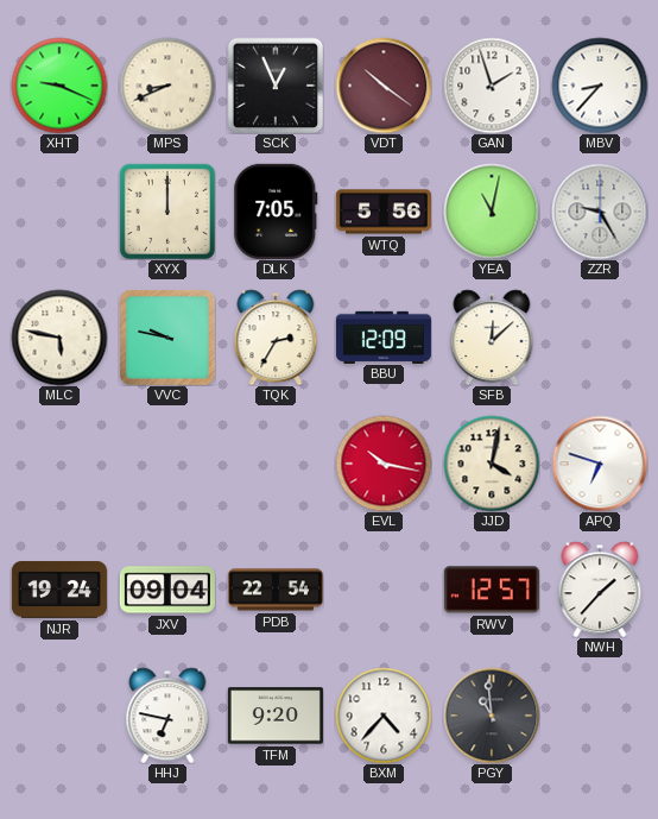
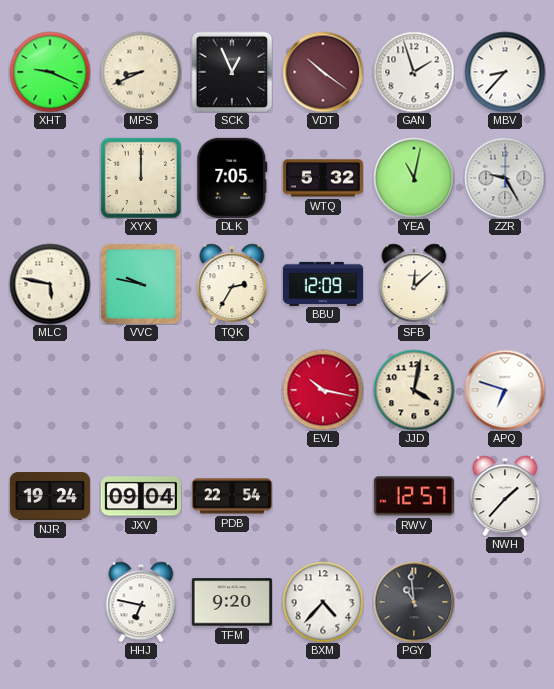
WTQ: 5:56 -> 5:32
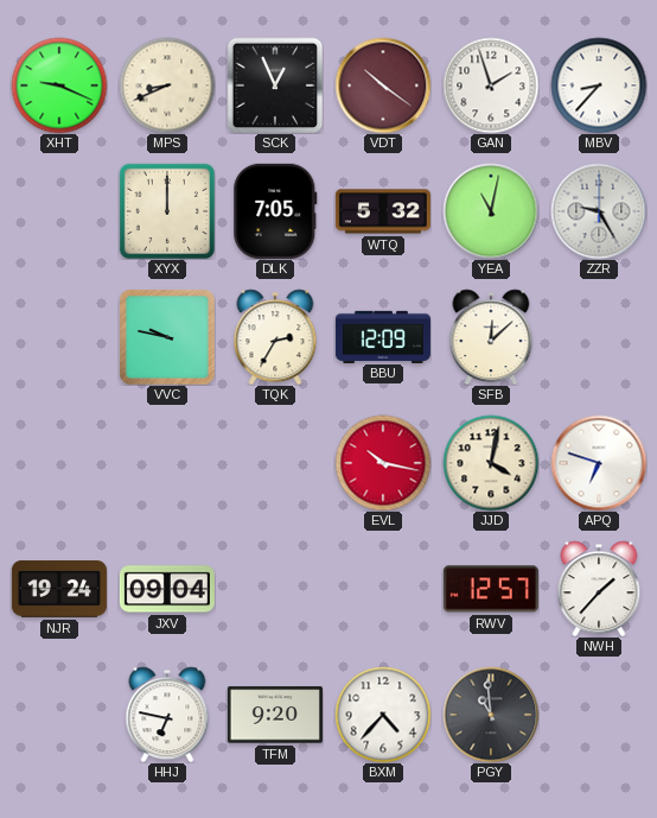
MLC: 5:47 -> none
PDB: 22:54 -> none
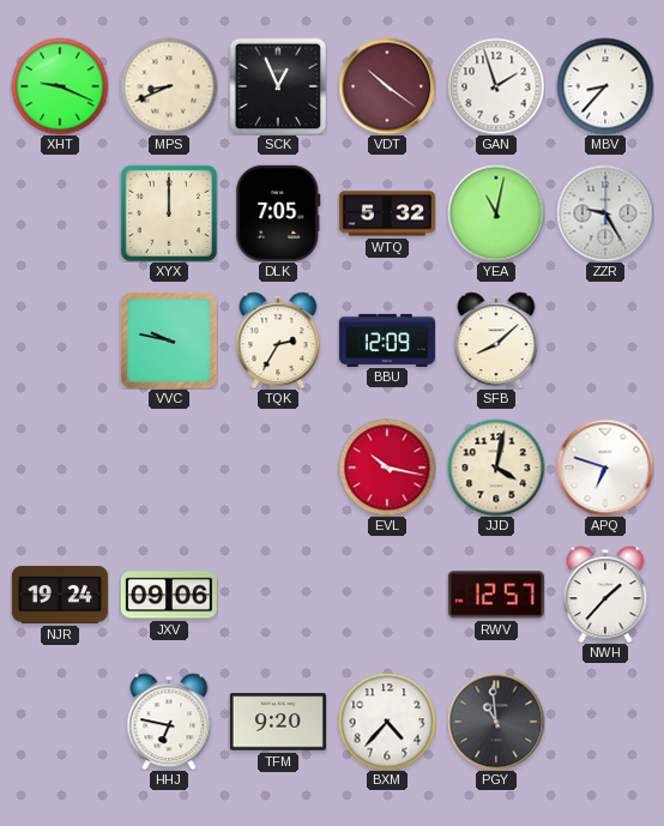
SFB: 12:08 -> 8:08
JXV: 09:04 -> 09:06
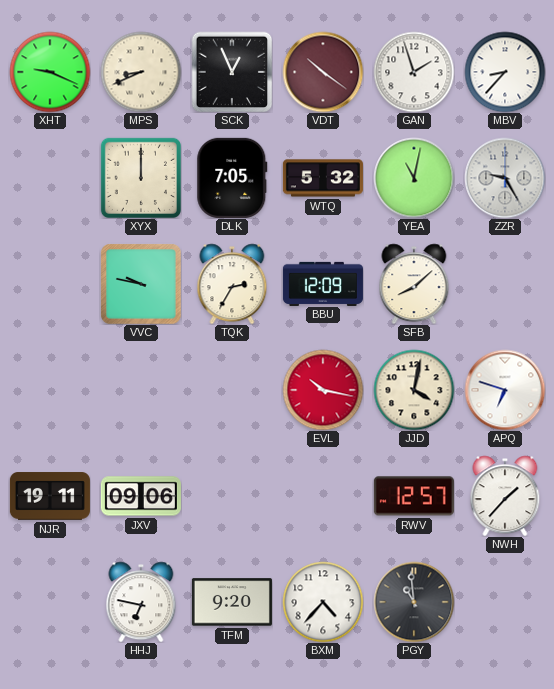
NJR: 19:24 -> 19:11
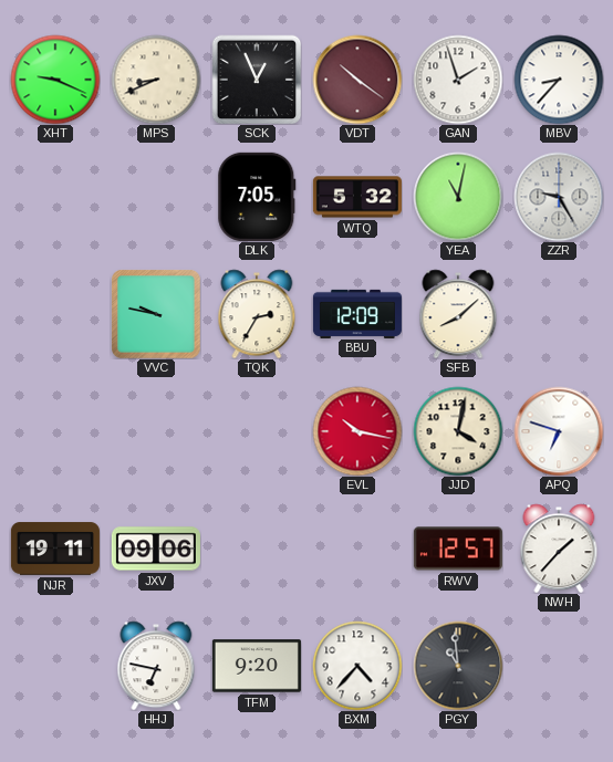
XYX: 12:00 -> none
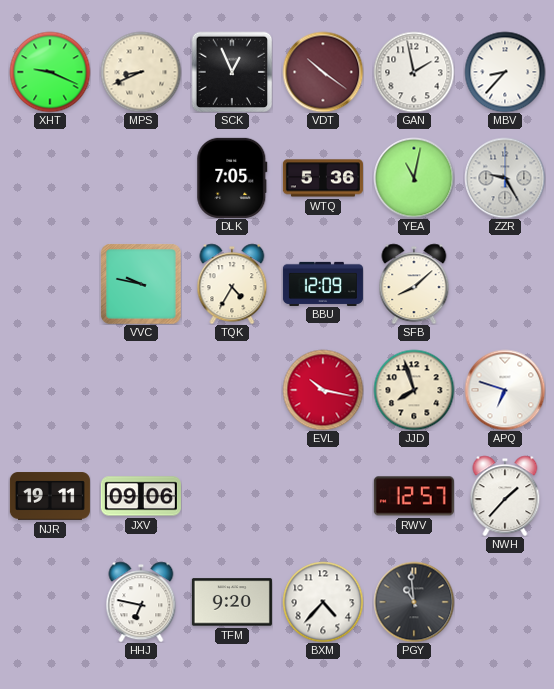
GAN: 1:57 -> 1:58
WTQ: 5:32 -> 5:36
TQK: 2:35 -> 4:35
JJD: 4:02 -> 7:57
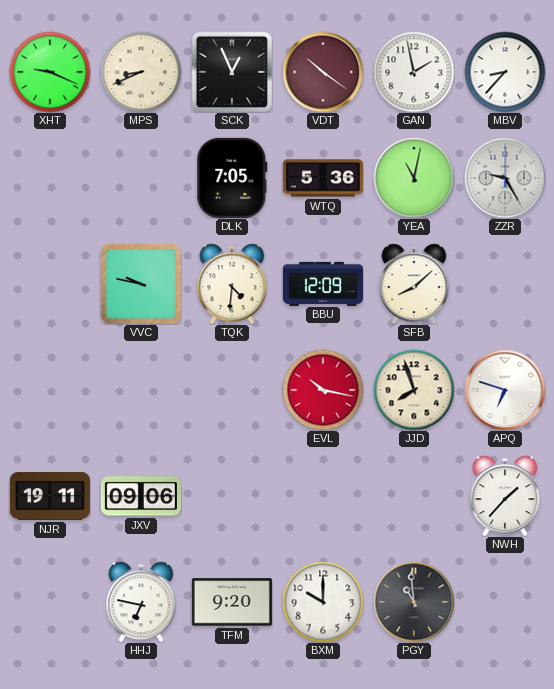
TQK: 4:35 -> 4:31
RWV: 12:57 -> none
BXM: 4:37 -> 10:00
